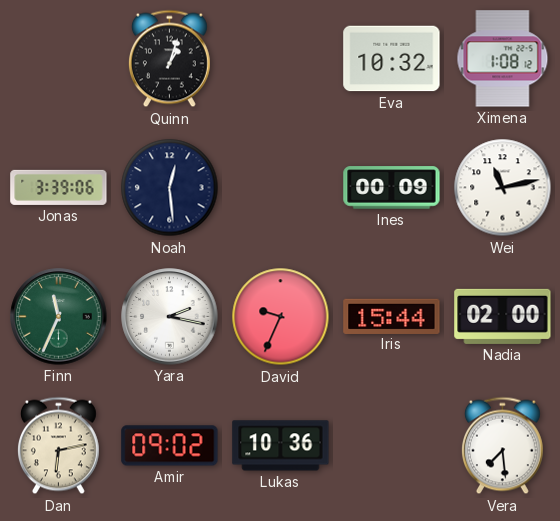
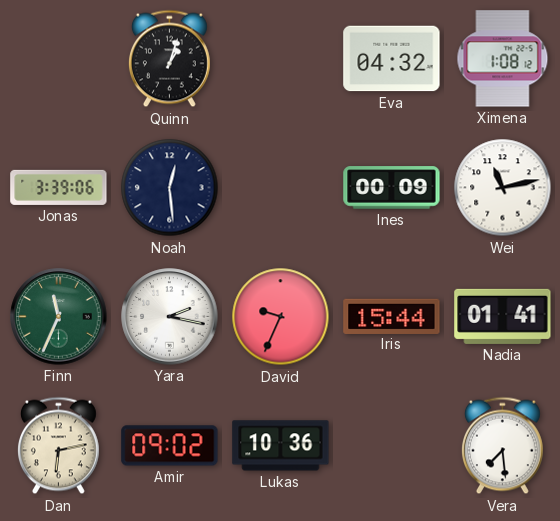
Eva: 10:32 -> 04:32
Nadia: 02:00 -> 01:41
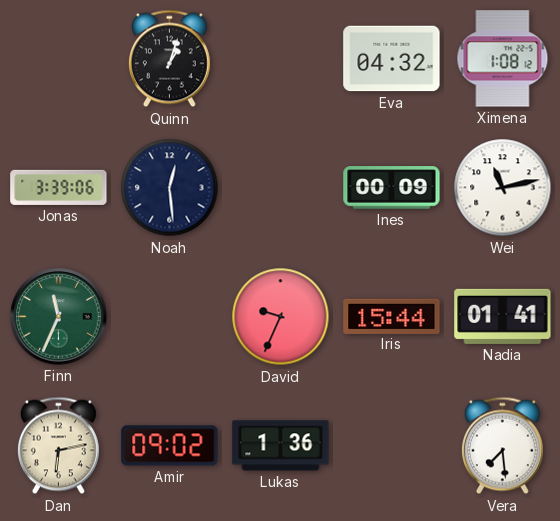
Yara: 2:17 -> none
Lukas: 10:36 -> 1:36
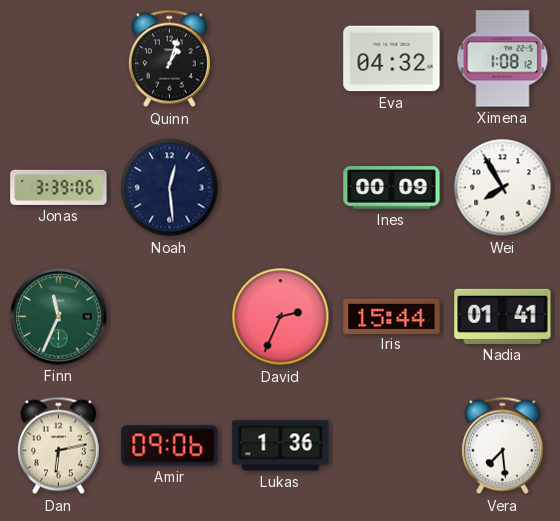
Wei: 11:13 -> 7:55
David: 9:34 -> 2:34
Amir: 09:02 -> 09:06
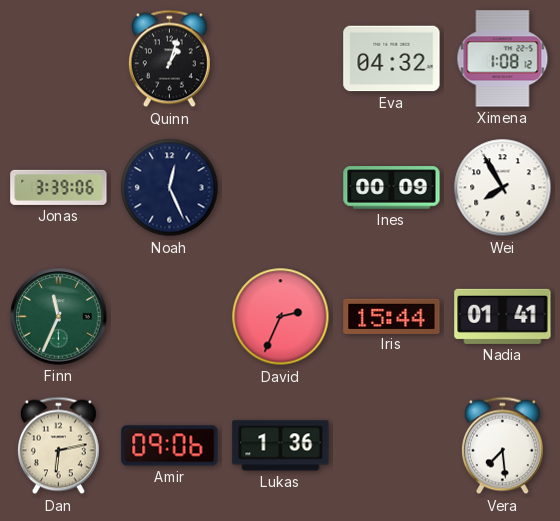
Noah: 12:29 -> 12:26
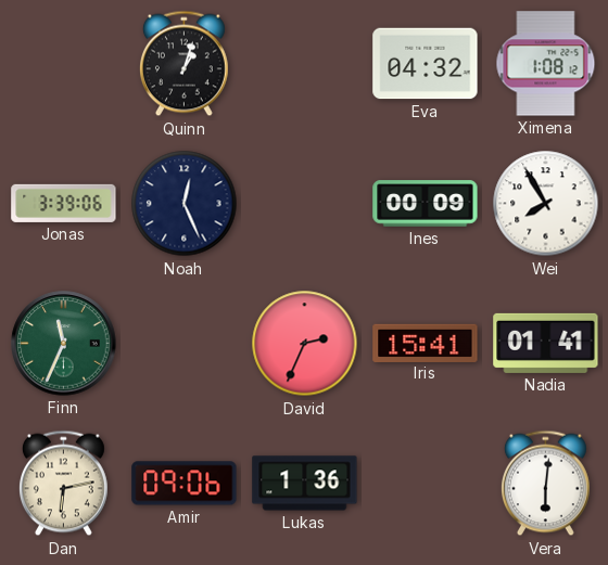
Iris: 15:44 -> 15:41
Vera: 7:29 -> 6:01
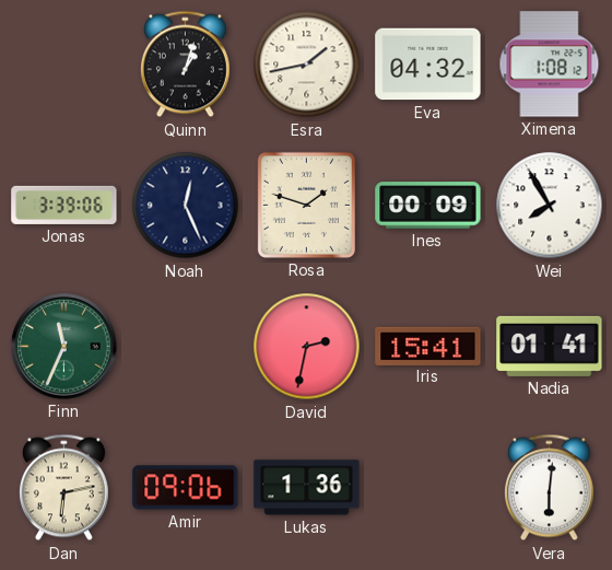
Esra: none -> 1:43
Rosa: none -> 1:48
David: 2:34 -> 2:32
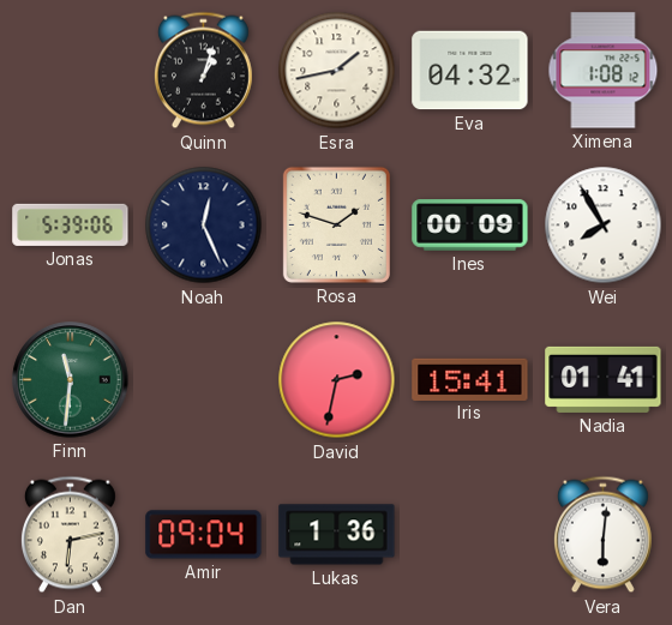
Jonas: 3:39 -> 5:39
Finn: 11:34 -> 11:31
Amir: 09:06 -> 09:04
